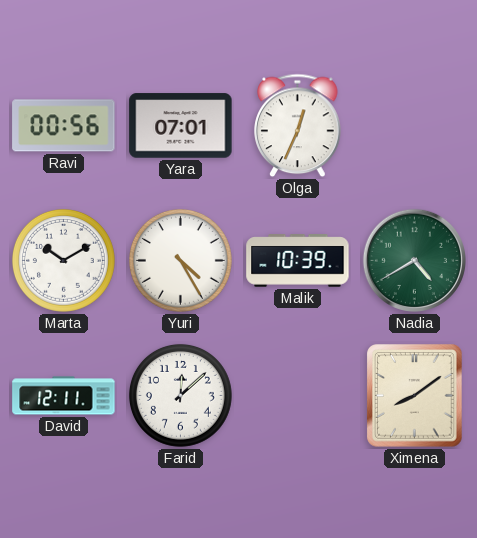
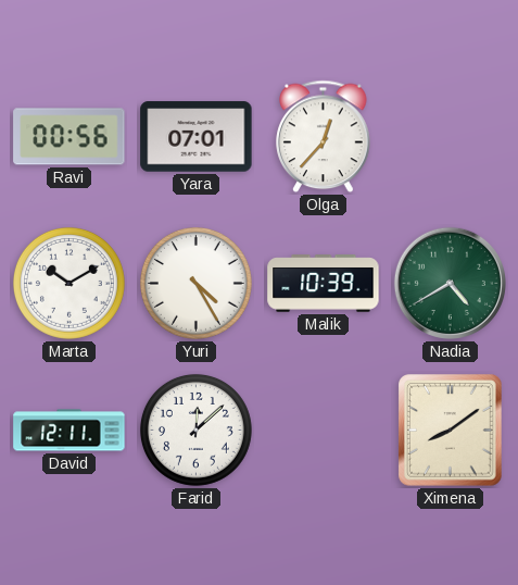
Olga: 12:34 -> 12:37
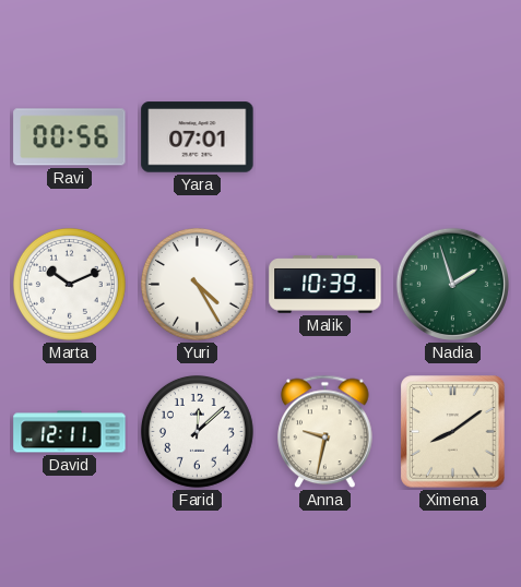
Olga: 12:37 -> none
Marta: 10:10 -> 10:11
Nadia: 4:40 -> 1:57
Anna: none -> 9:32
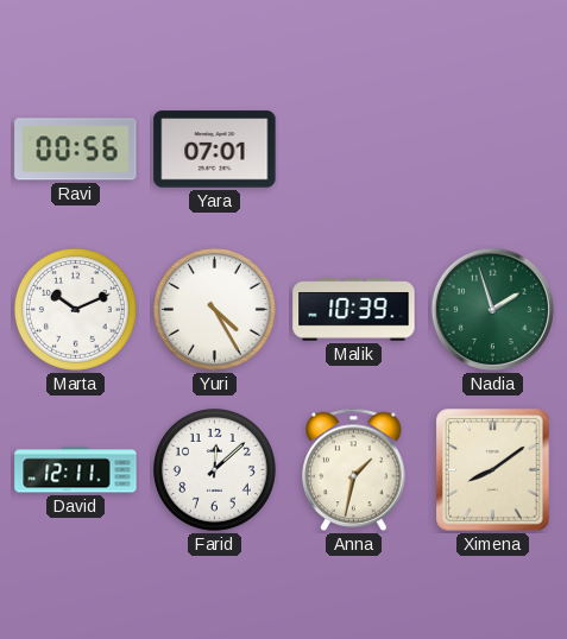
Anna: 9:32 -> 1:32
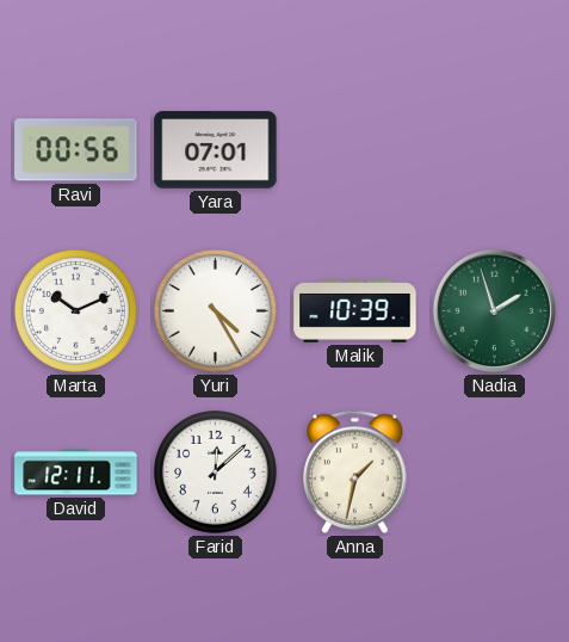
Ximena: 8:09 -> none
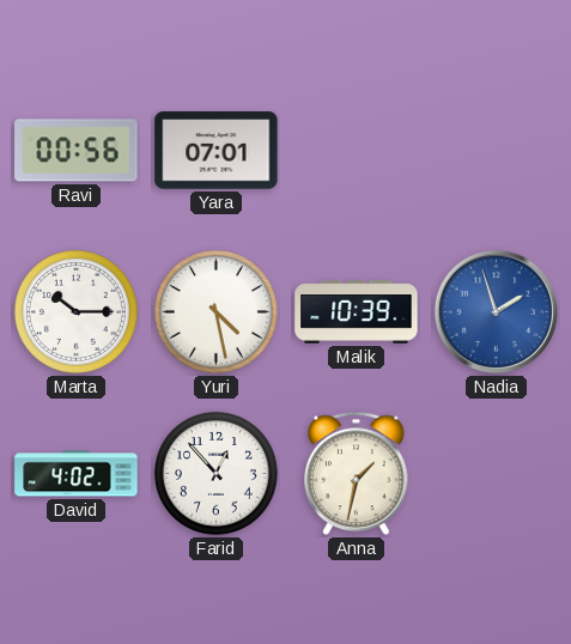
Marta: 10:11 -> 10:15
Yuri: 4:25 -> 4:28
Nadia dial: green -> blue
David: 12:11 -> 4:02
Farid: 12:08 -> 12:53
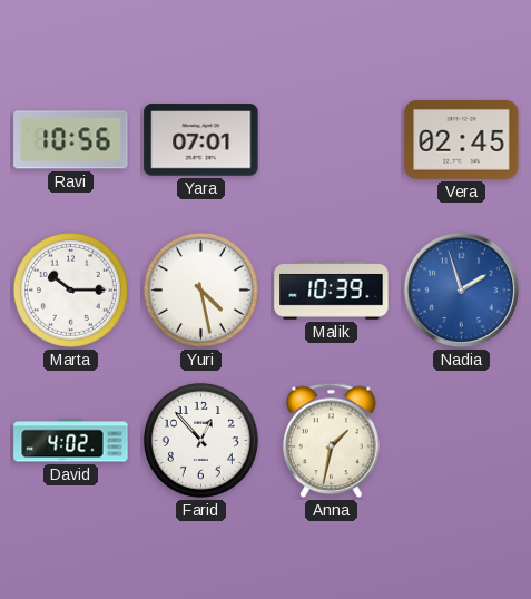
Ravi: 00:56 -> 10:56
Vera: none -> 02:45
